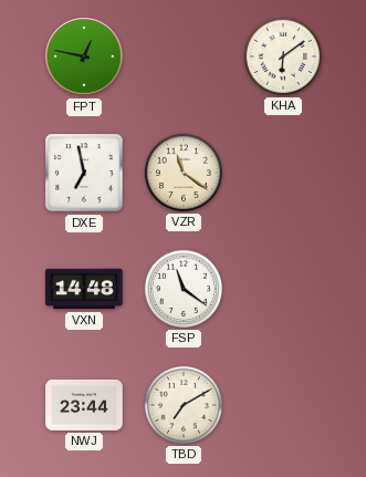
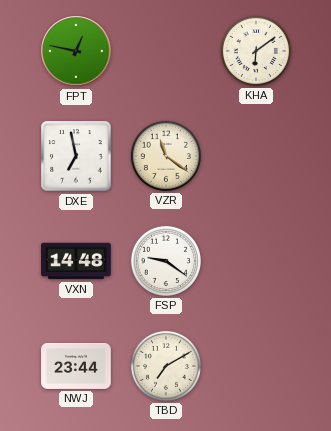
FSP: 11:21 -> 9:21
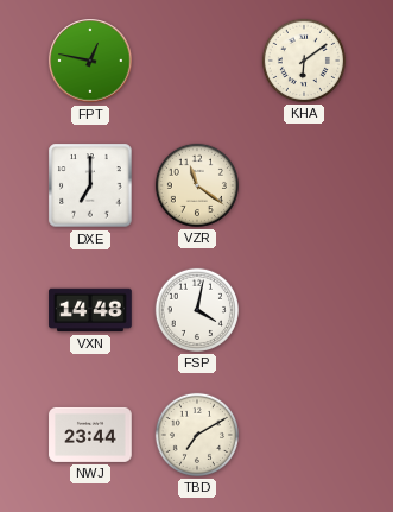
DXE: 6:58 -> 7:00
FSP: 9:21 -> 4:02
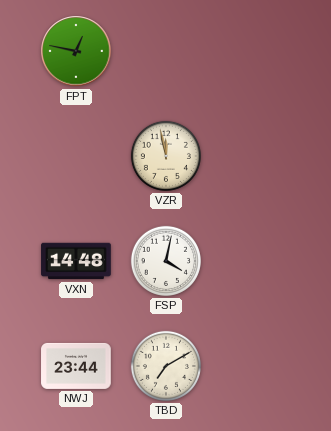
KHA: 6:09 -> none
DXE: 7:00 -> none
VZR: 11:21 -> 11:58
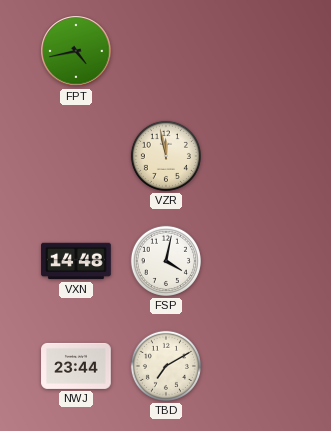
FPT: 12:47 -> 4:43
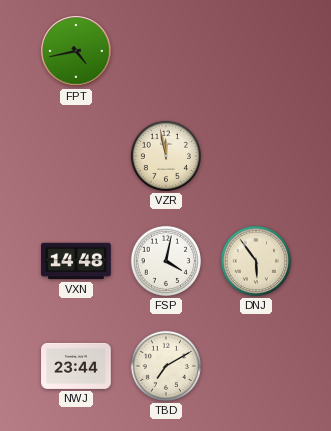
DNJ: none -> 5:54
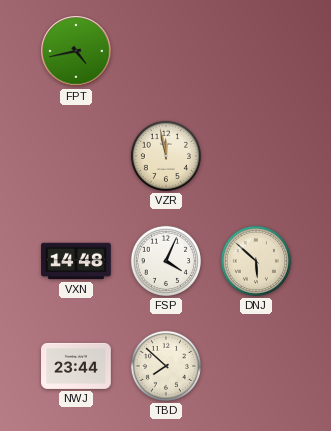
FSP: 4:02 -> 4:04
DNJ: 5:54 -> 5:52
TBD: 7:10 -> 7:52
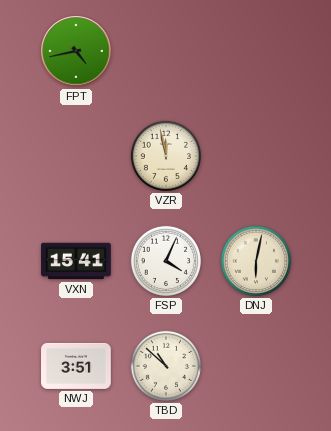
VXN: 14:48 -> 15:41
DNJ: 5:52 -> 6:02
NWJ: 23:44 -> 3:51
TBD: 7:52 -> 10:52
